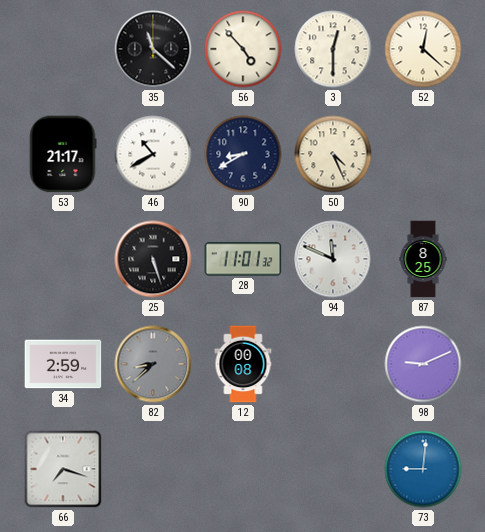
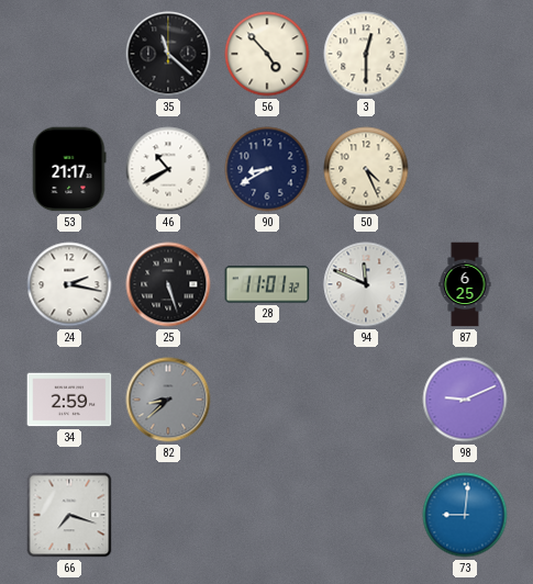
52: 12:22 -> none
24: none -> 2:17
87: 8:25 -> 6:25
12: 00:08 -> none
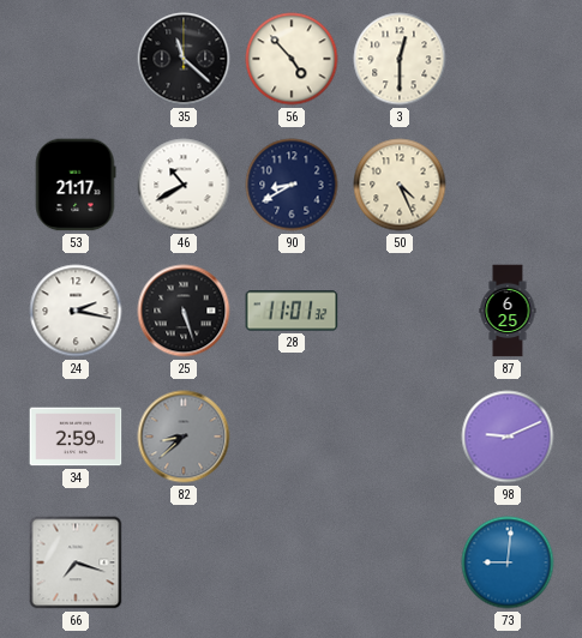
94: 11:49 -> none
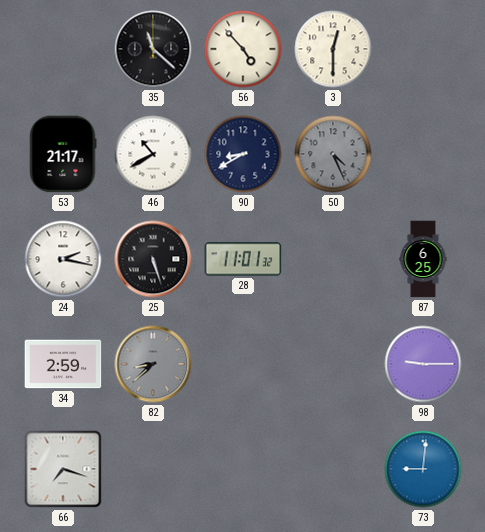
50 dial: cream -> grey
98: 9:11 -> 9:15
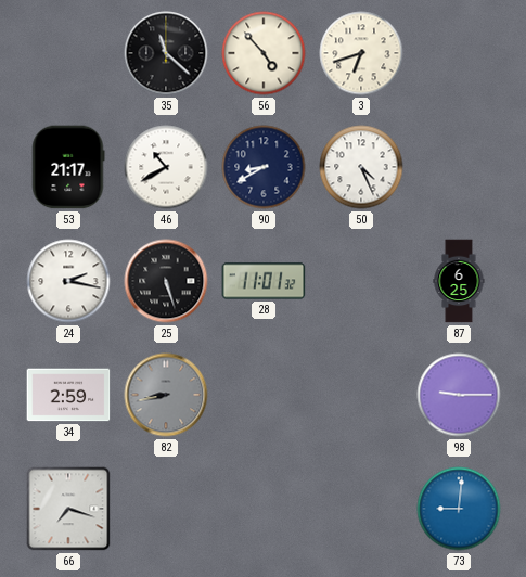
3: 12:30 -> 6:42
50 dial: grey -> white
82: 8:38 -> 8:43
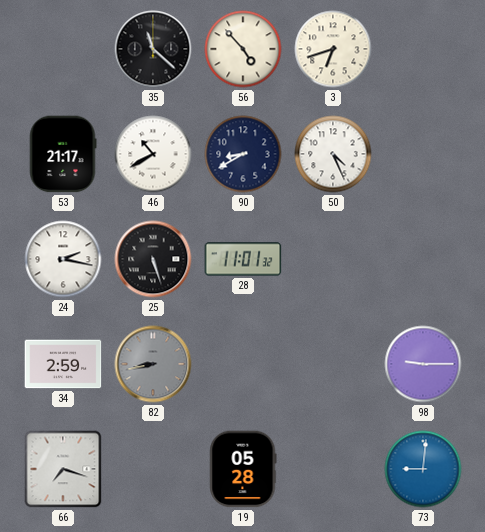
87: 6:25 -> none
19: none -> 05:28
